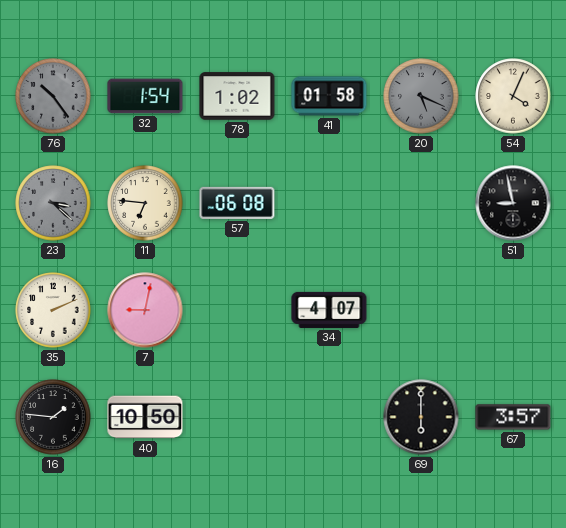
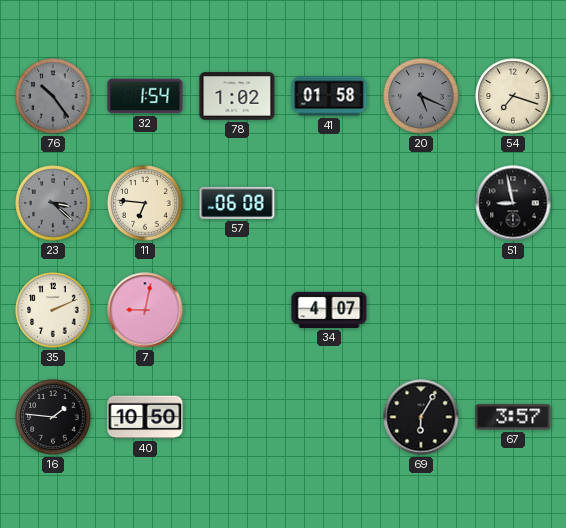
54: 4:04 -> 7:18
69: 6:00 -> 6:05
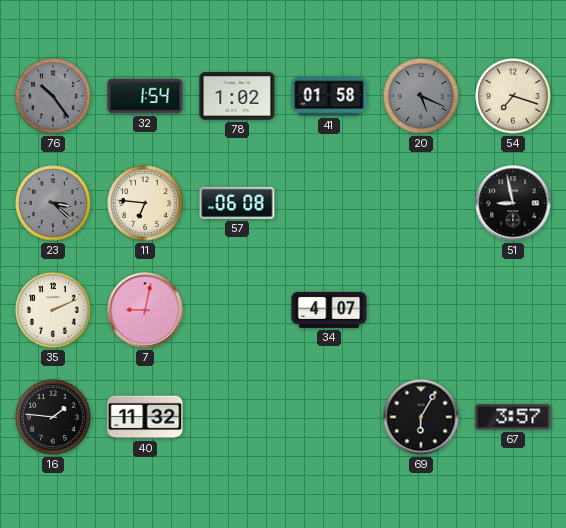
40: 10:50 -> 11:32
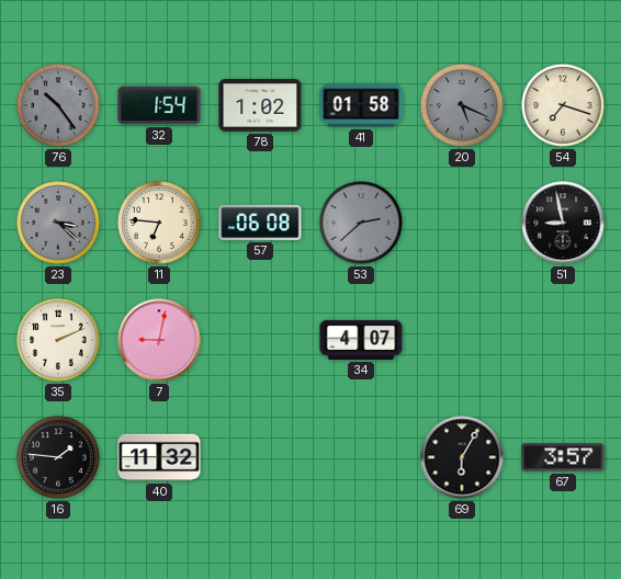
53: none -> 2:38
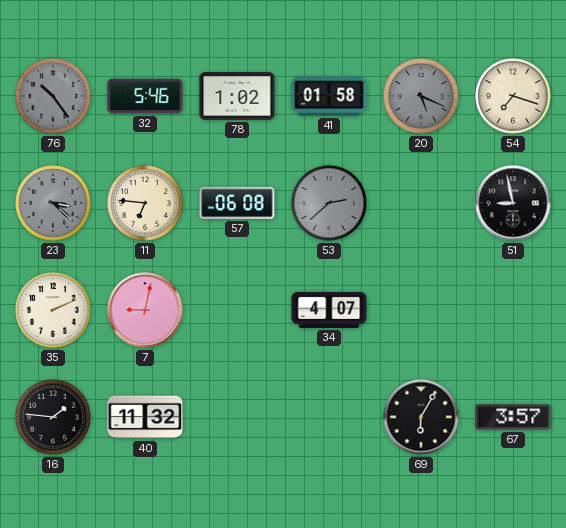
32: 1:54 -> 5:46
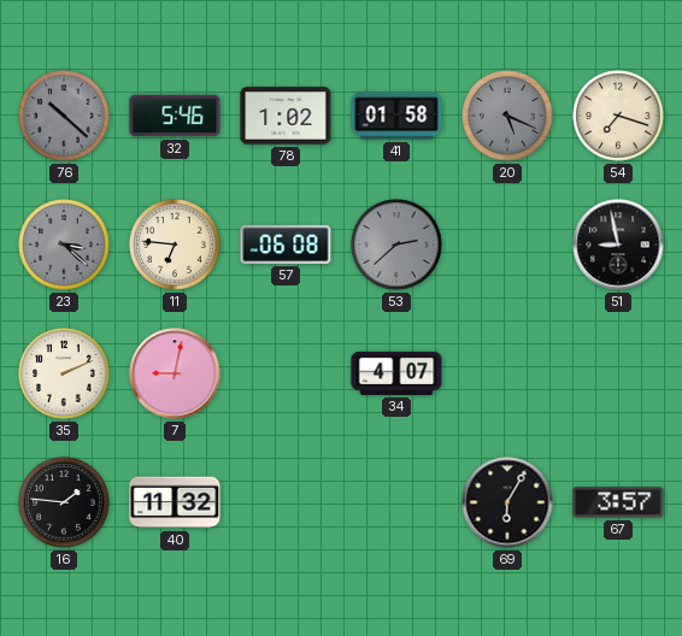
76: 10:24 -> 10:22
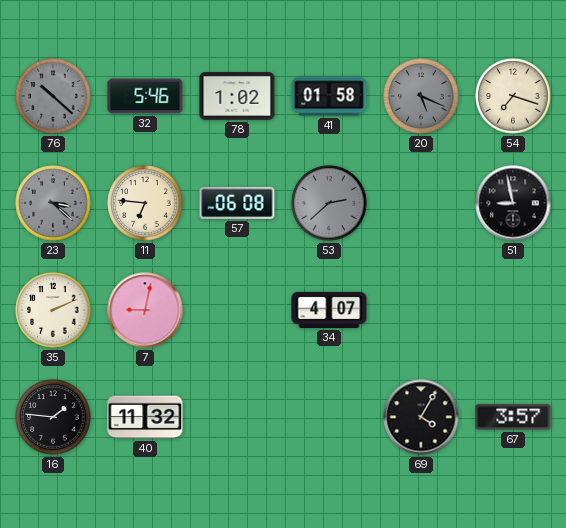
69: 6:05 -> 4:05
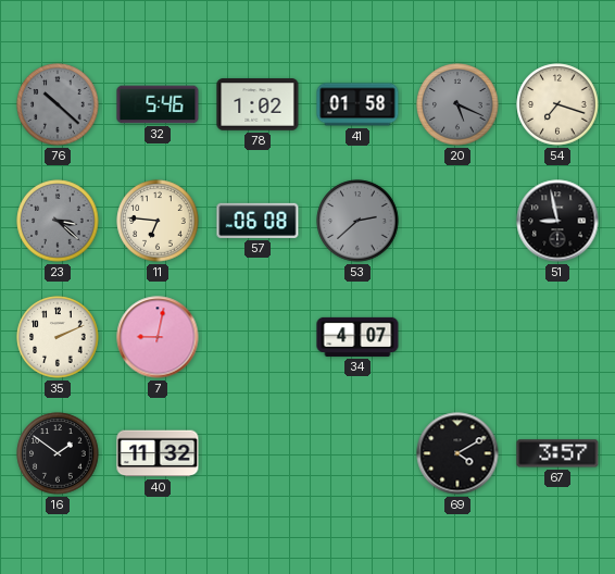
16: 1:46 -> 1:51
69: 4:05 -> 4:10
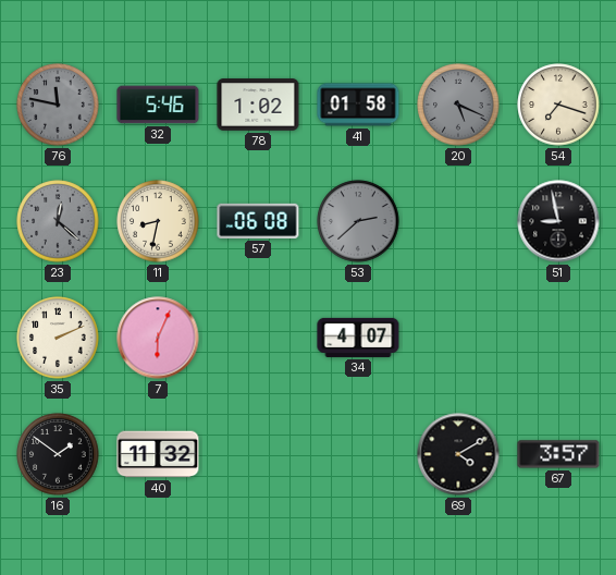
76: 10:22 -> 11:47
23: 3:22 -> 12:22
11: 6:46 -> 8:32
7: 9:02 -> 6:04
